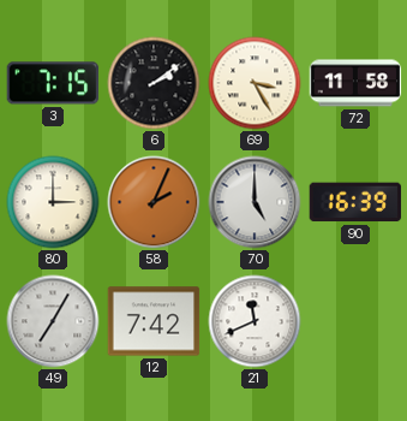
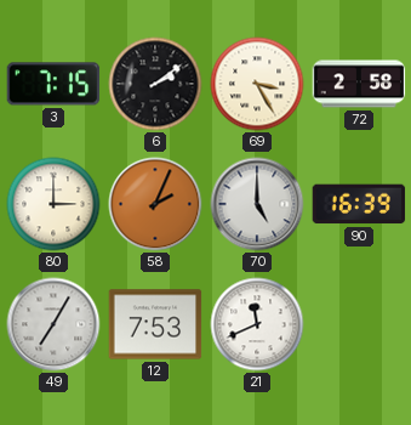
72: 11:58 -> 2:58
12: 7:42 -> 7:53
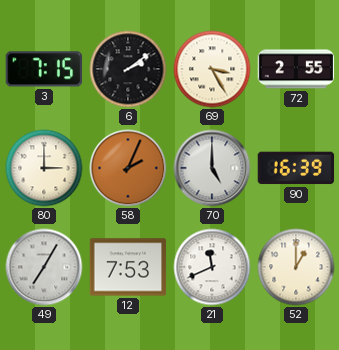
72: 2:58 -> 2:55
52: none -> 1:00
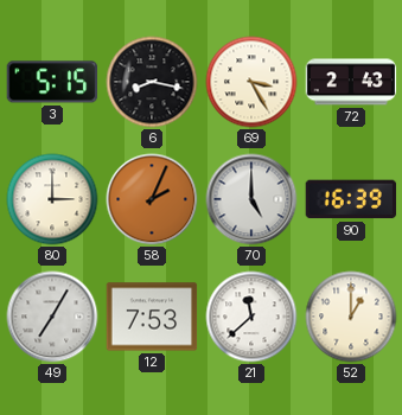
3: 7:15 -> 5:15
6: 2:09 -> 8:17
72: 2:55 -> 2:43
21: 11:41 -> 11:38
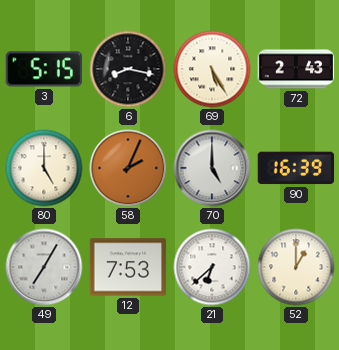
69: 3:25 -> 5:25
80: 3:00 -> 5:00
21: 11:38 -> 6:38
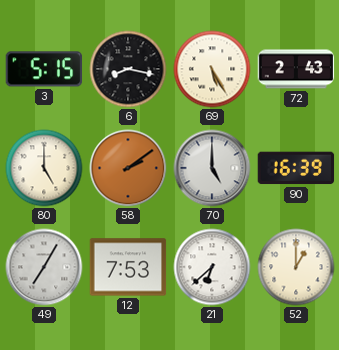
58: 2:04 -> 2:09
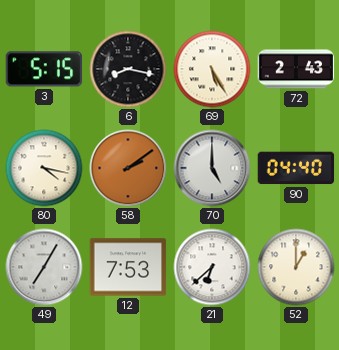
80: 5:00 -> 4:17
90: 16:39 -> 04:40
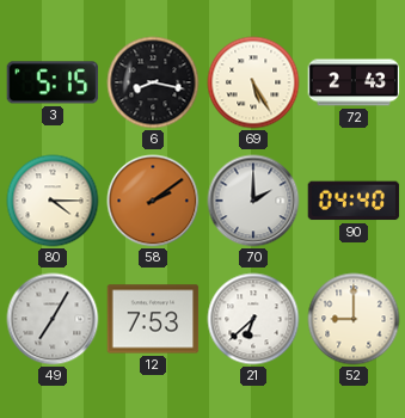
80: 4:17 -> 4:15
70: 5:00 -> 2:00
52: 1:00 -> 9:00
